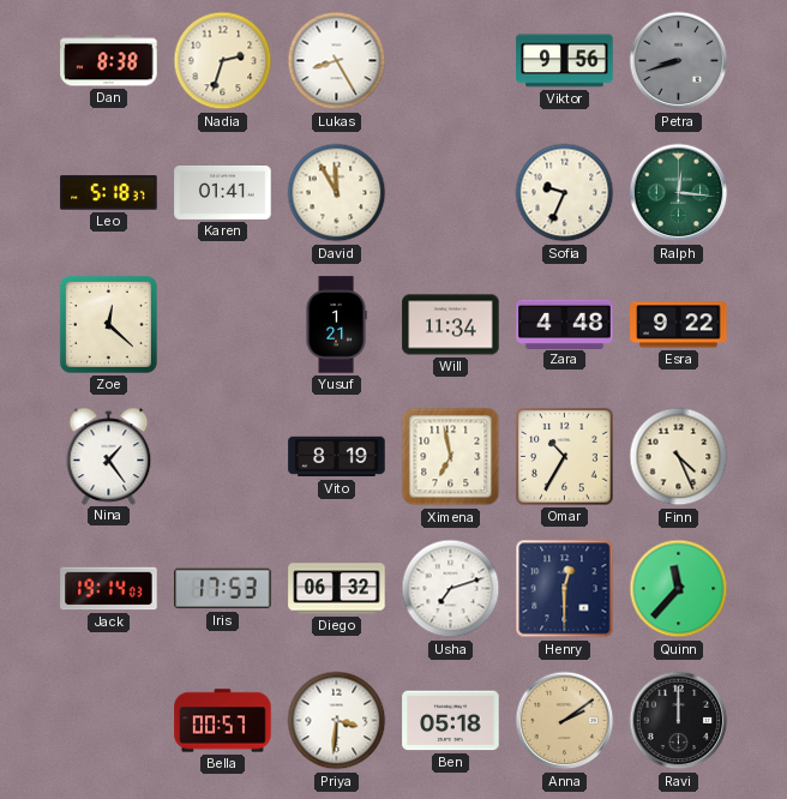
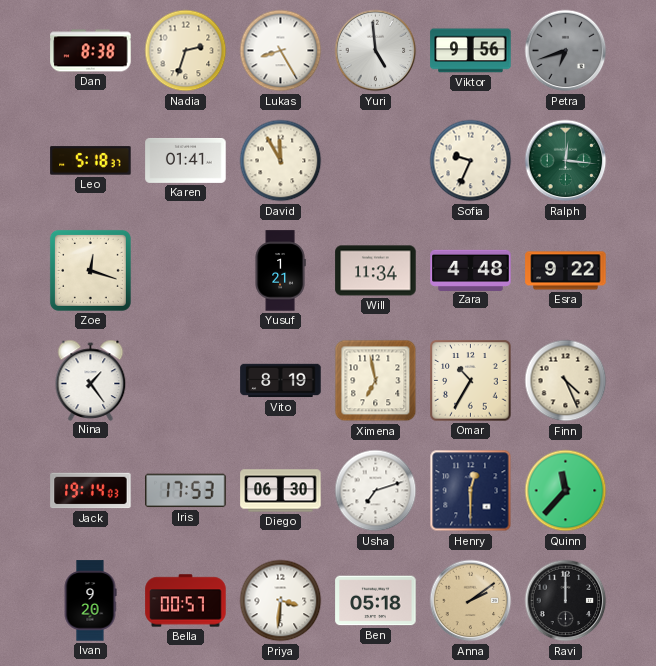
Yuri: none -> 4:59
Petra: 8:42 -> 6:42
Zoe: 12:22 -> 12:18
Diego: 06:32 -> 06:30
Ivan: none -> 9:20
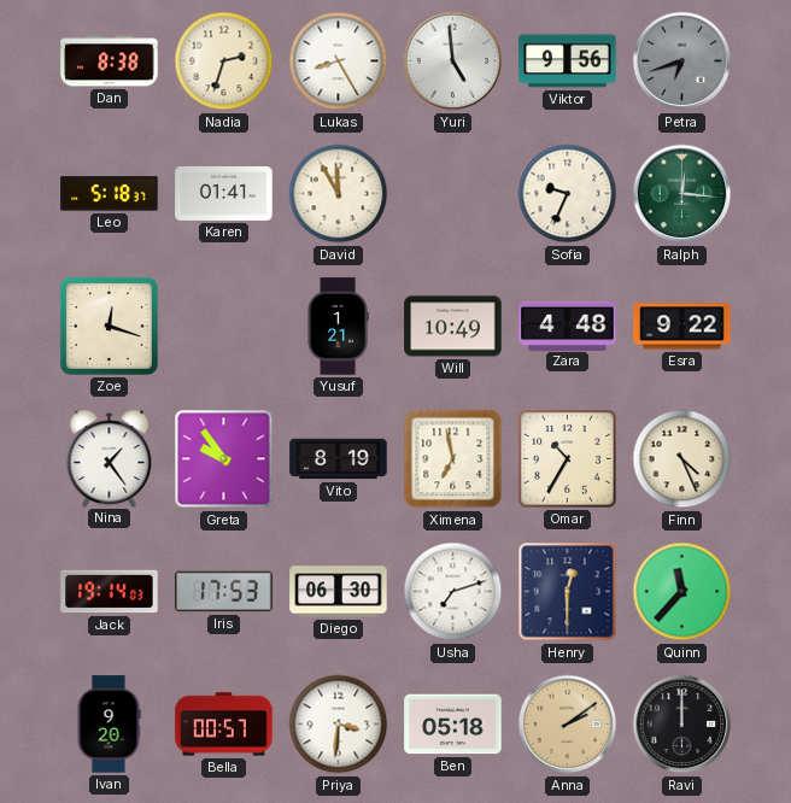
Will: 11:34 -> 10:49
Greta: none -> 9:54
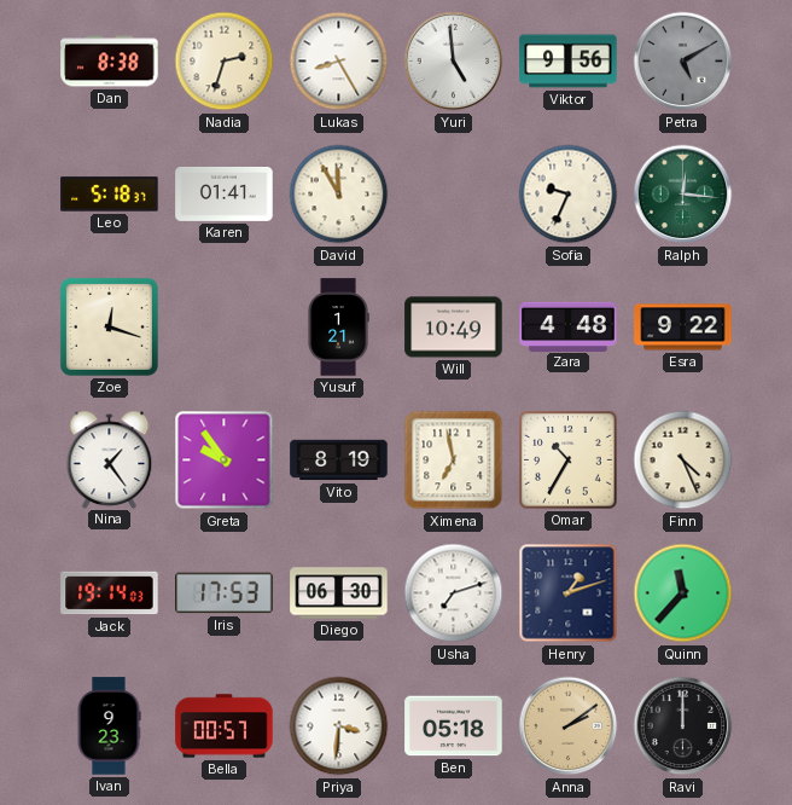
Petra: 6:42 -> 5:10
Henry: 12:30 -> 1:12
Ivan: 9:20 -> 9:23
